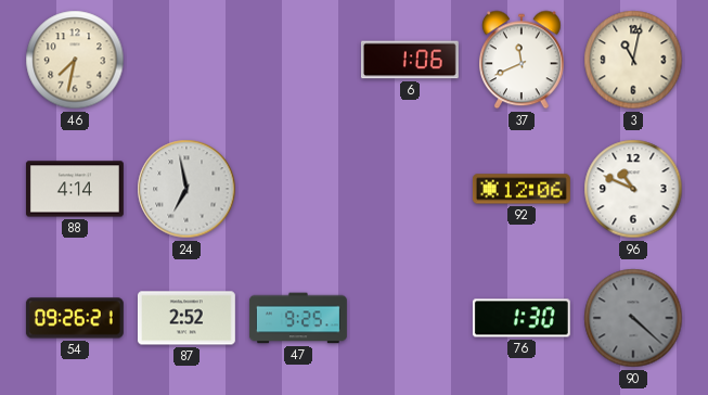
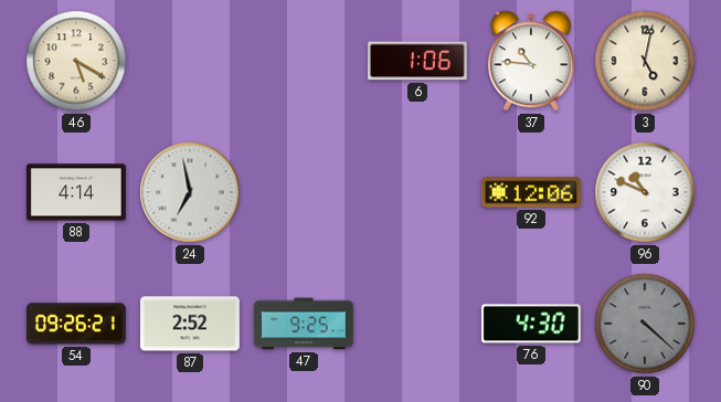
46: 7:32 -> 5:20
37: 11:41 -> 10:46
3: 11:02 -> 5:02
76: 1:30 -> 4:30
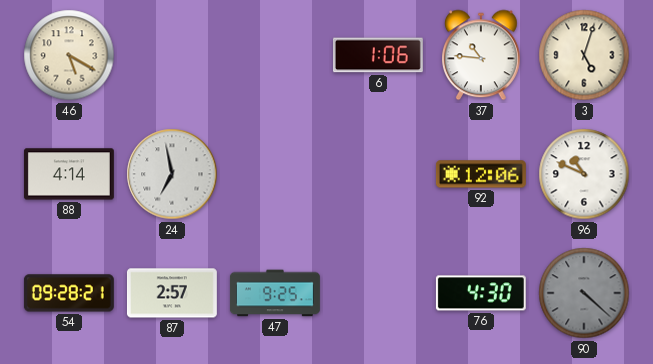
3: 5:02 -> 5:03
54: 09:26 -> 09:28
87: 2:52 -> 2:57
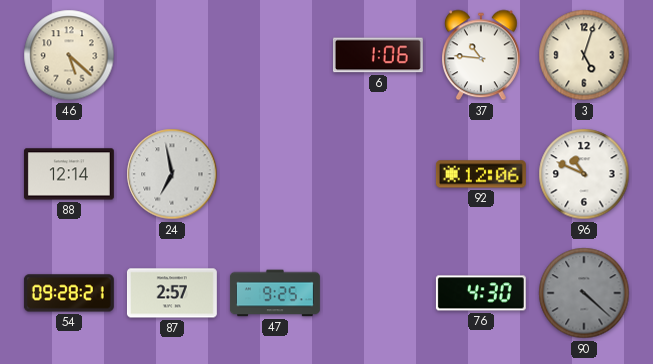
46: 5:20 -> 5:22
88: 4:14 -> 12:14
